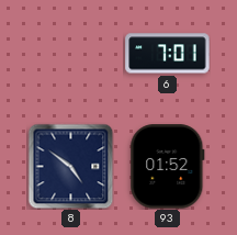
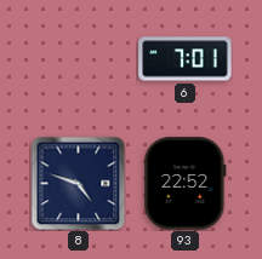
8: 4:51 -> 4:48
93: 01:52 -> 22:52
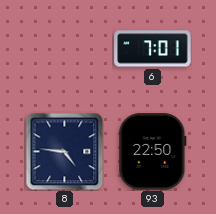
8: 4:48 -> 4:46
93: 22:52 -> 22:50
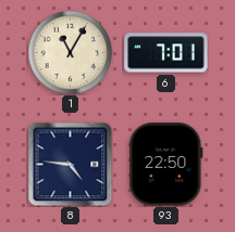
1: none -> 11:05
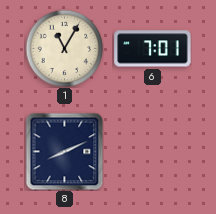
8: 4:46 -> 8:11
93: 22:50 -> none
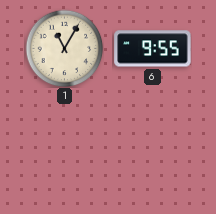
6: 7:01 -> 9:55
8: 8:11 -> none
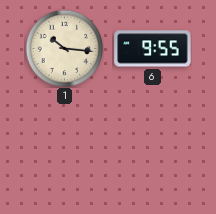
1: 11:05 -> 10:16
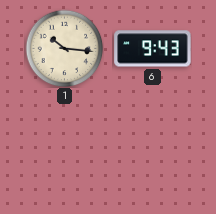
6: 9:55 -> 9:43
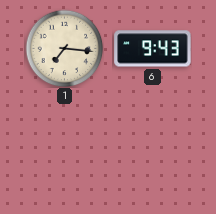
1: 10:16 -> 7:16
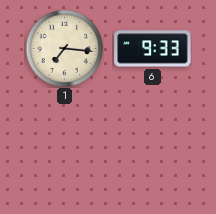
6: 9:43 -> 9:33
